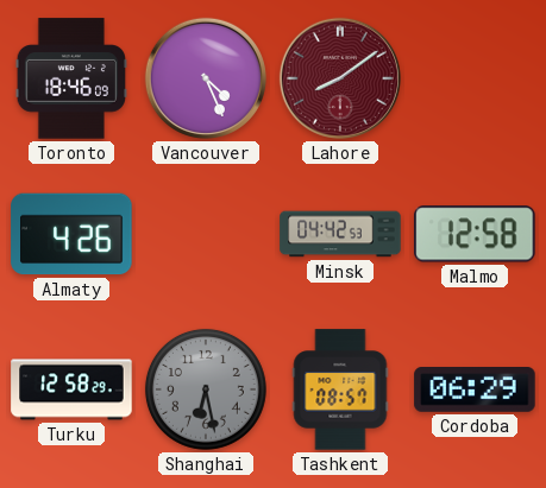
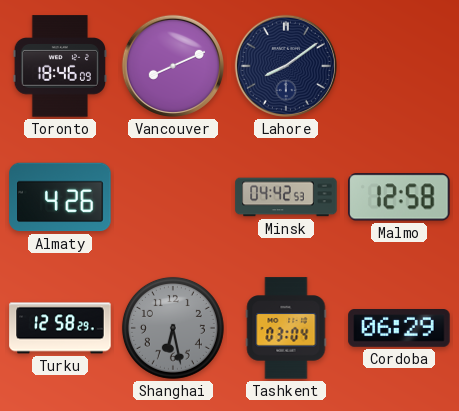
Vancouver: 4:26 -> 8:11
Lahore dial: burgundy -> navy
Tashkent: 08:57 -> 03:04
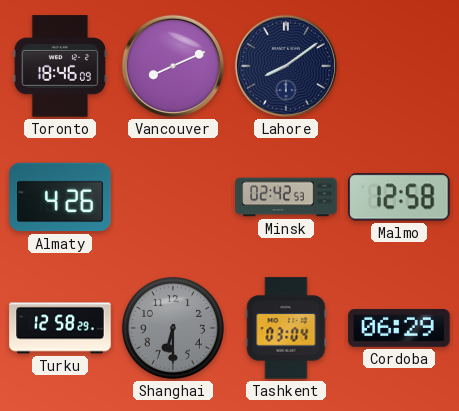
Minsk: 04:42 -> 02:42
Shanghai: 6:28 -> 6:30
